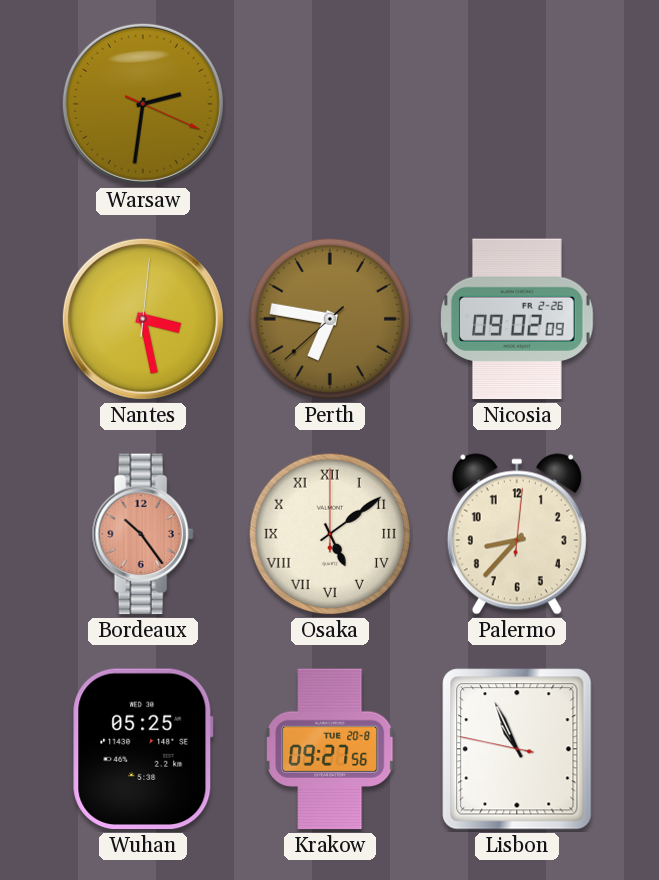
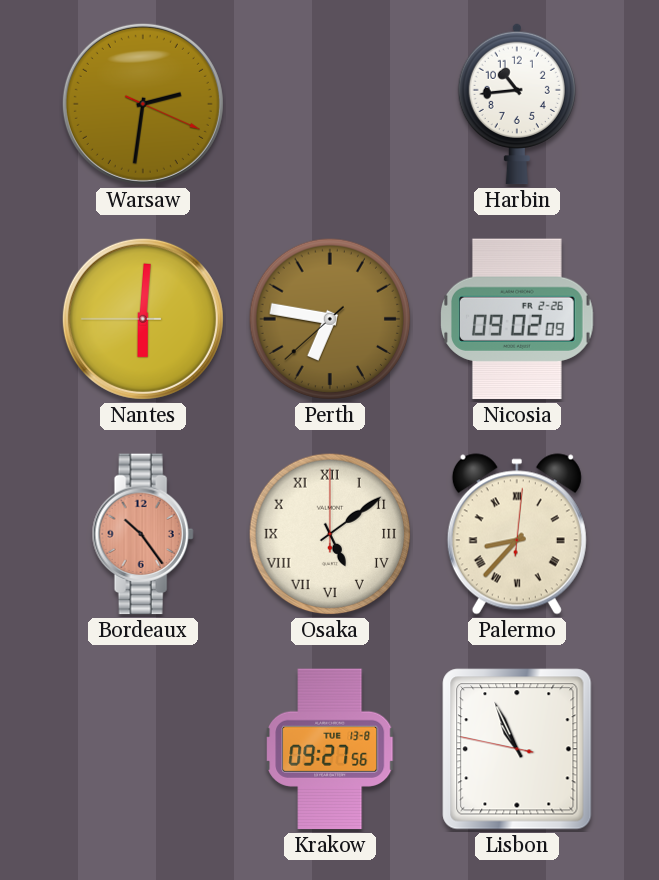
Harbin: none -> 10:44
Nantes: 3:28 -> 6:00
Palermo numerals: Arabic -> Roman
Wuhan: 05:25 -> none
Krakow date: TUE 20-8 -> TUE 13-8
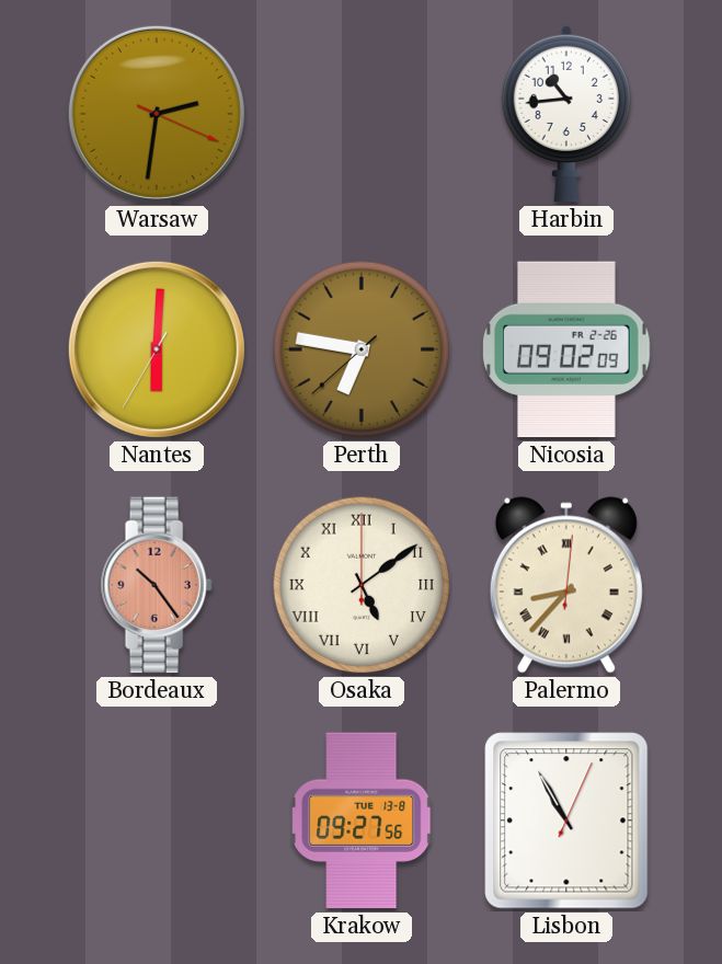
Nantes: 6:00:45 -> 6:00:35
Lisbon: 10:55:47 -> 10:55:04
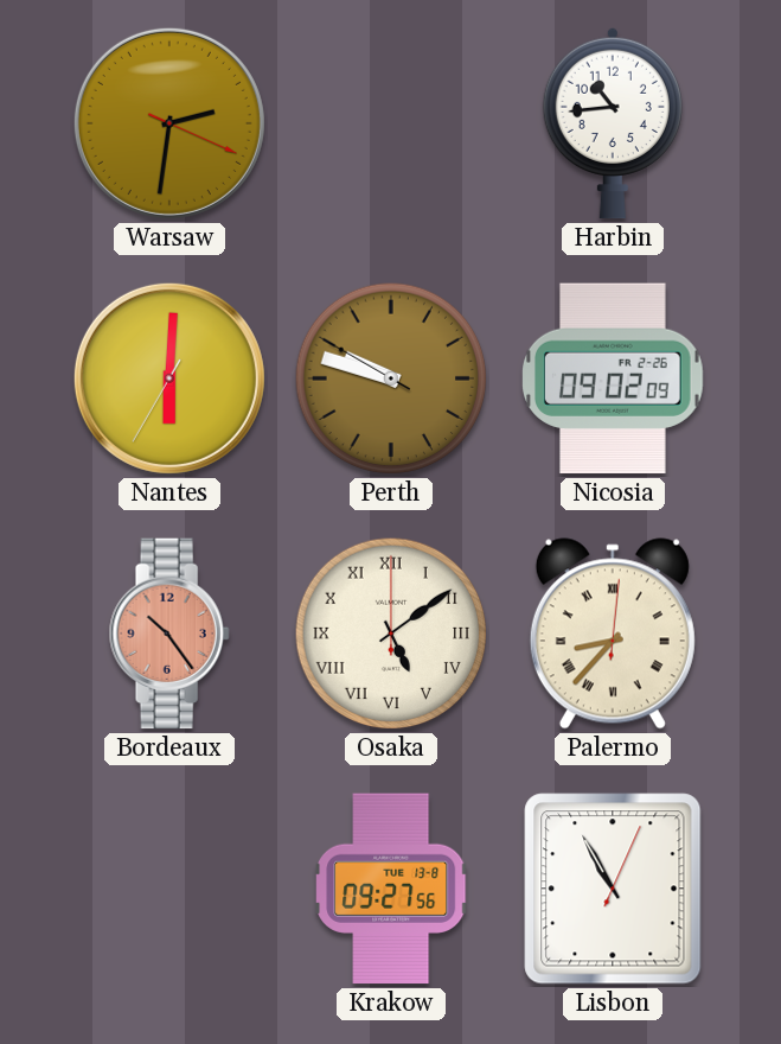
Perth: 6:46 -> 9:47
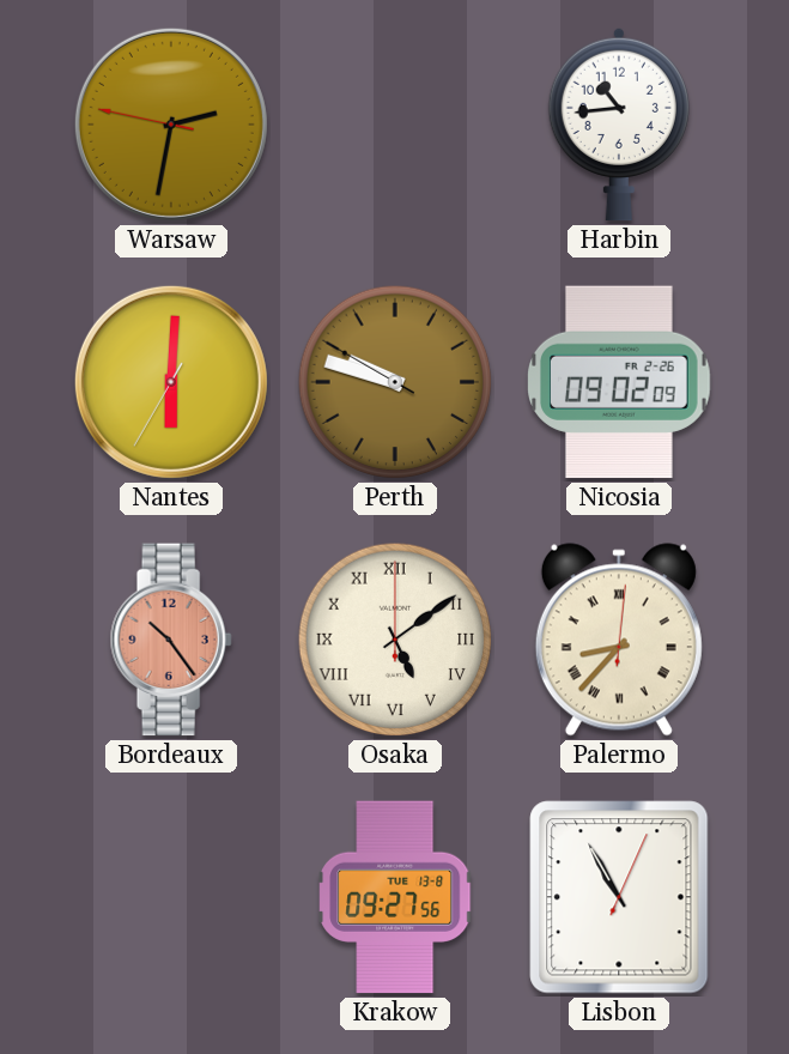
Warsaw: 2:31:19 -> 2:31:47
